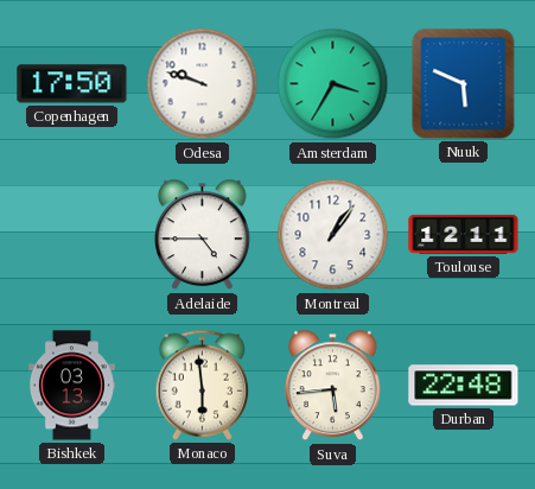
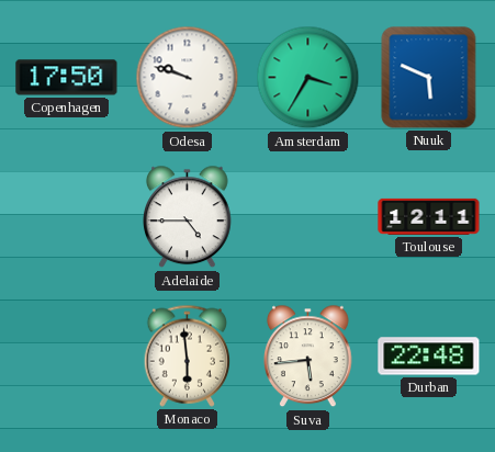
Montreal: 1:06 -> none
Bishkek: 03:13 -> none
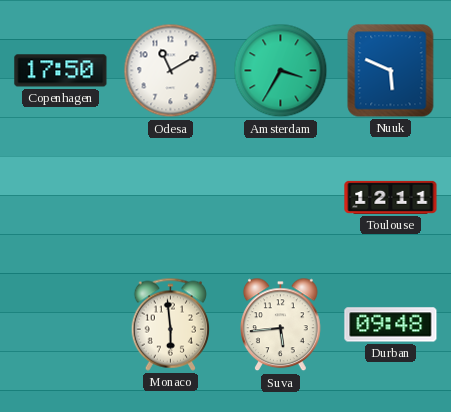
Odesa: 9:48 -> 11:10
Adelaide: 4:45 -> none
Durban: 22:48 -> 09:48
